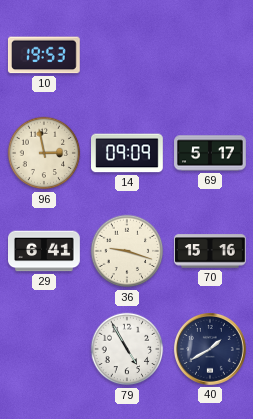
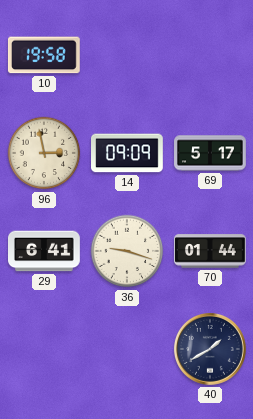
10: 19:53 -> 19:58
70: 15:16 -> 01:44
79: 4:55 -> none
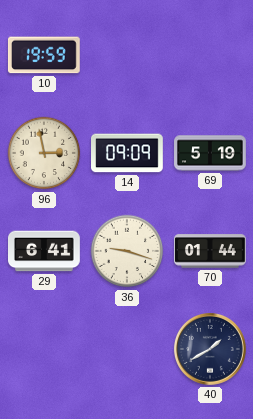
10: 19:58 -> 19:59
69: 5:17 -> 5:19
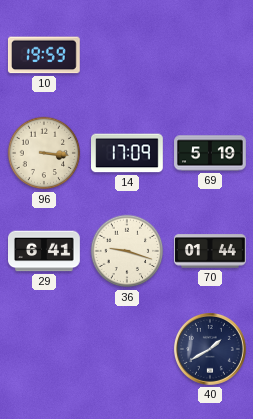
96: 2:58 -> 3:16
14: 09:09 -> 17:09
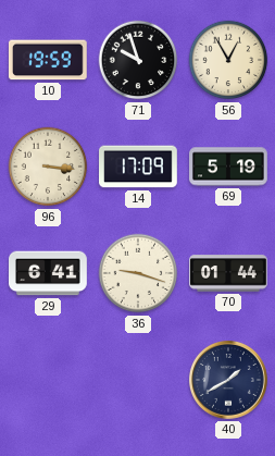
71: none -> 9:57
56: none -> 12:55
